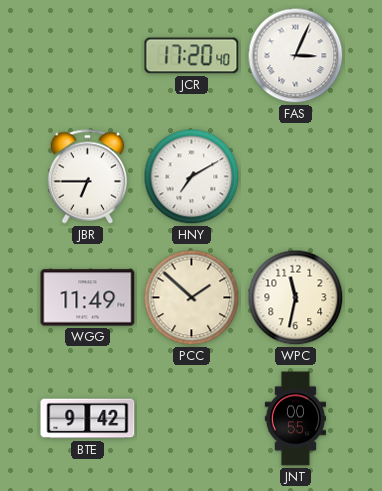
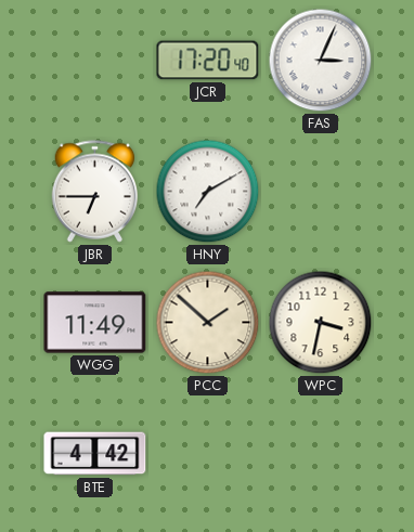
WPC: 11:32 -> 3:32
BTE: 9:42 -> 4:42
JNT: 00:55 -> none
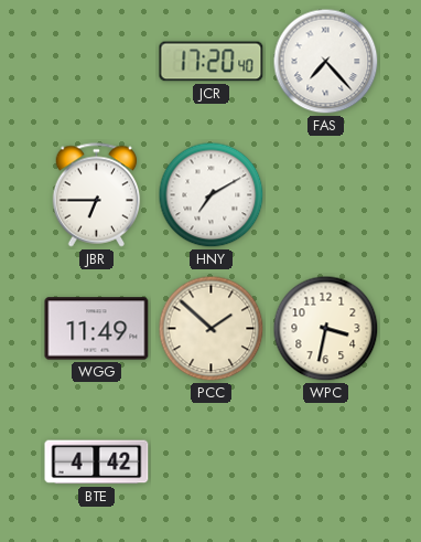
FAS: 3:04 -> 7:23
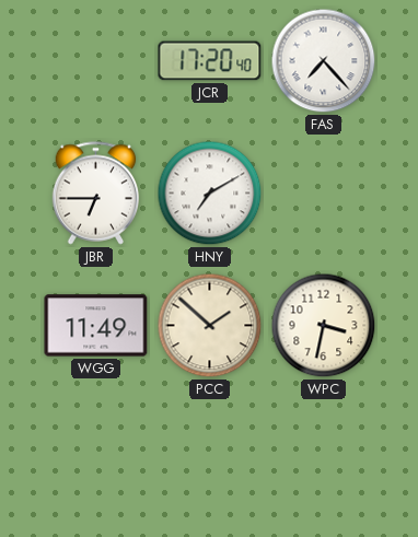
BTE: 4:42 -> none
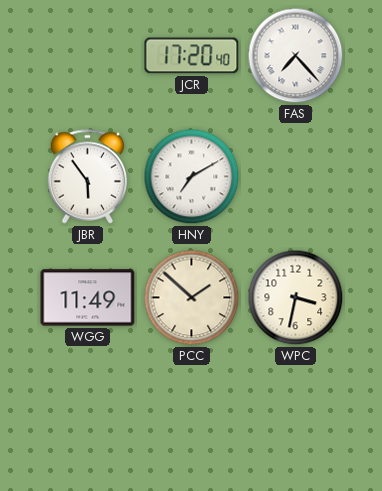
JBR: 6:45 -> 5:54
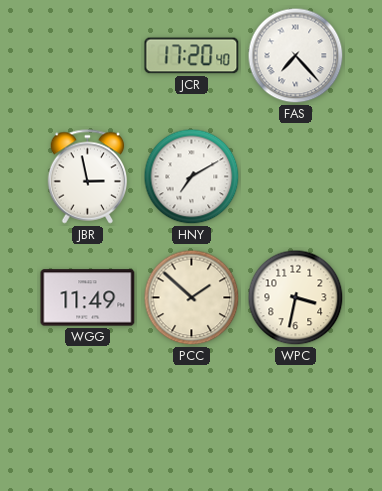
JBR: 5:54 -> 2:58
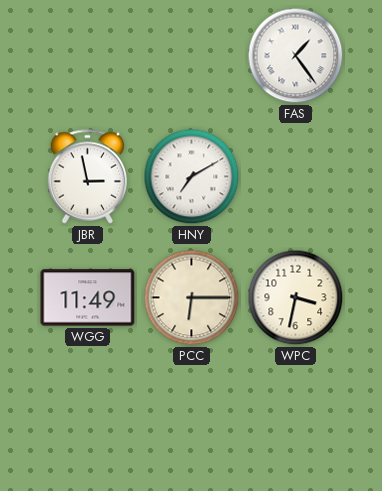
JCR: 17:20 -> none
FAS: 7:23 -> 1:24
PCC: 1:52 -> 6:15
